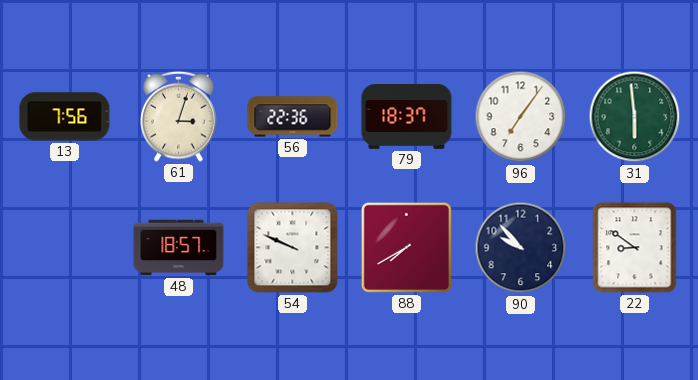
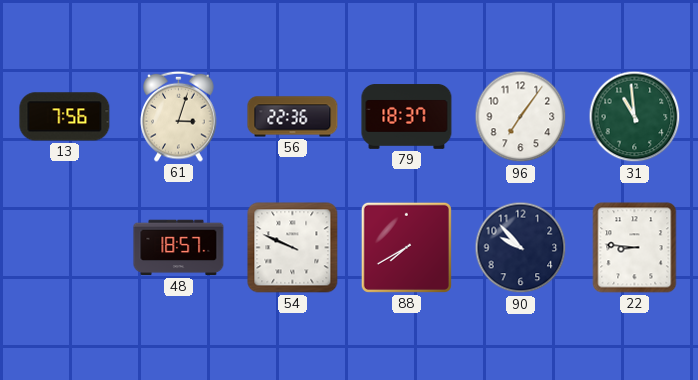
31: 5:59 -> 10:59
22: 8:51 -> 8:46
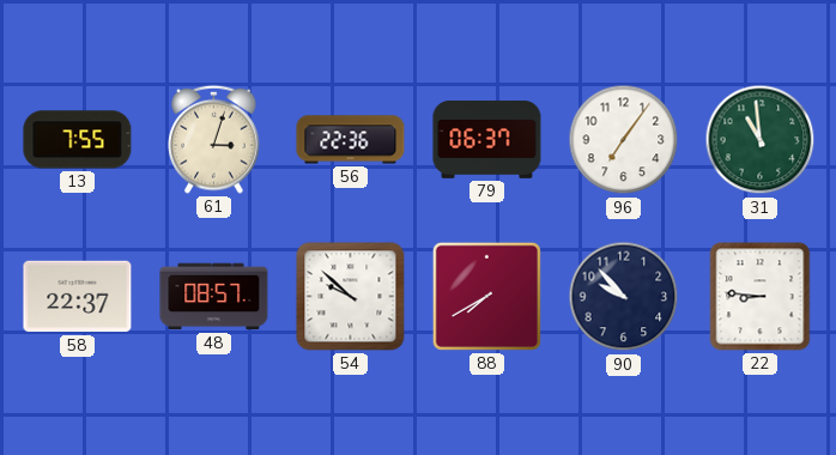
13: 7:56 -> 7:55
79: 18:37 -> 06:37
58: none -> 22:37
48: 18:57 -> 08:57
54: 9:49 -> 9:52
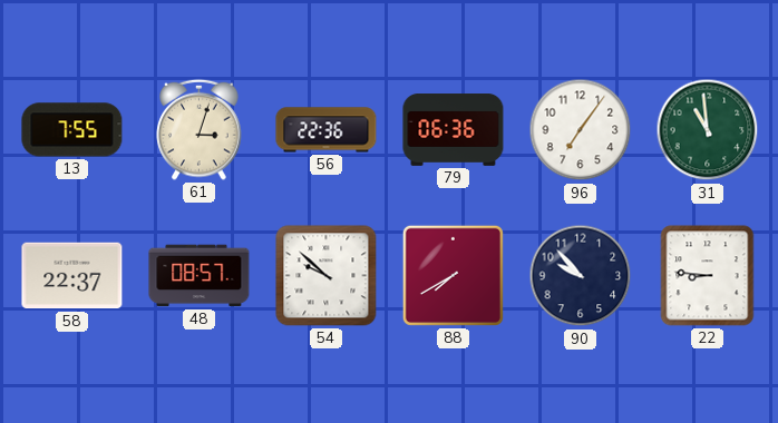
79: 06:37 -> 06:36
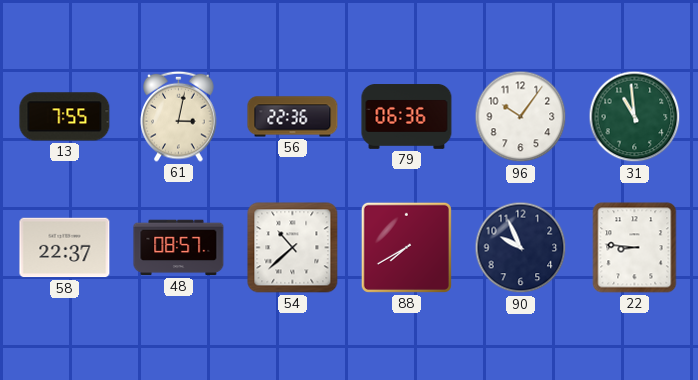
61: 3:03 -> 3:02
96: 7:06 -> 10:06
54: 9:52 -> 10:38
90: 9:53 -> 9:56
